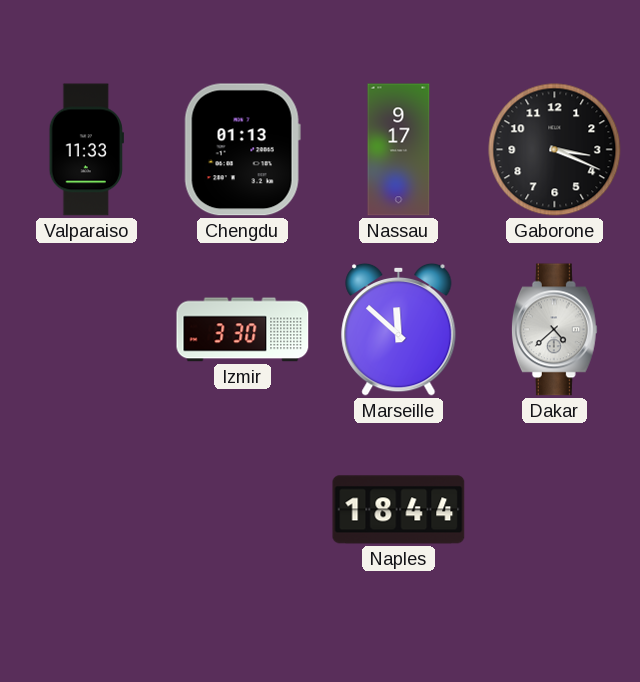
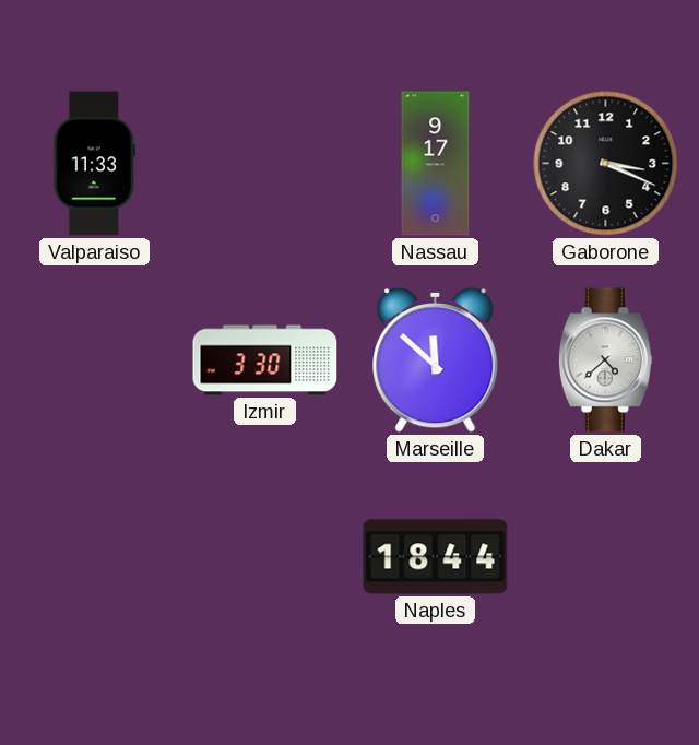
Chengdu: 01:13 -> none
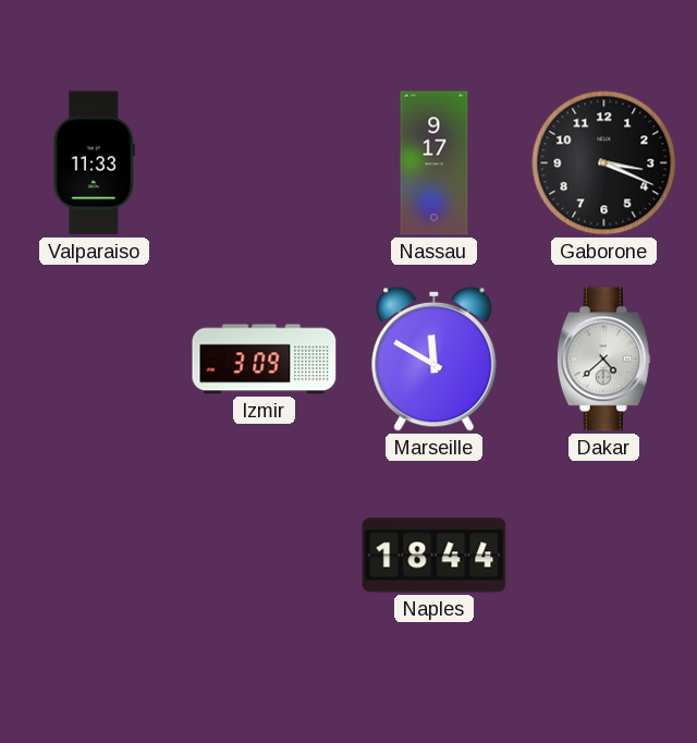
Izmir: 3:30 -> 3:09
Marseille: 11:52 -> 11:50
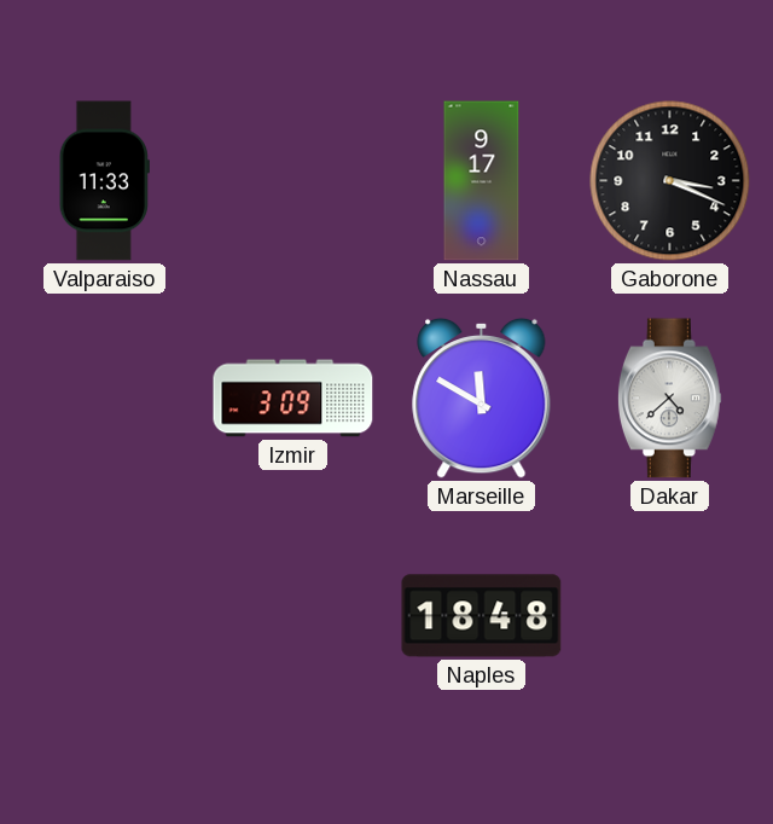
Naples: 18:44 -> 18:48
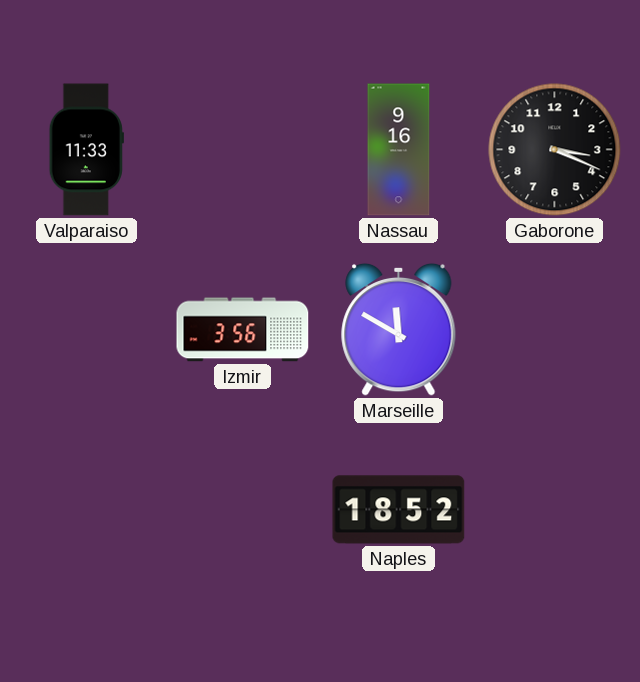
Nassau: 9:17 -> 9:16
Izmir: 3:09 -> 3:56
Dakar: 4:38 -> none
Naples: 18:48 -> 18:52
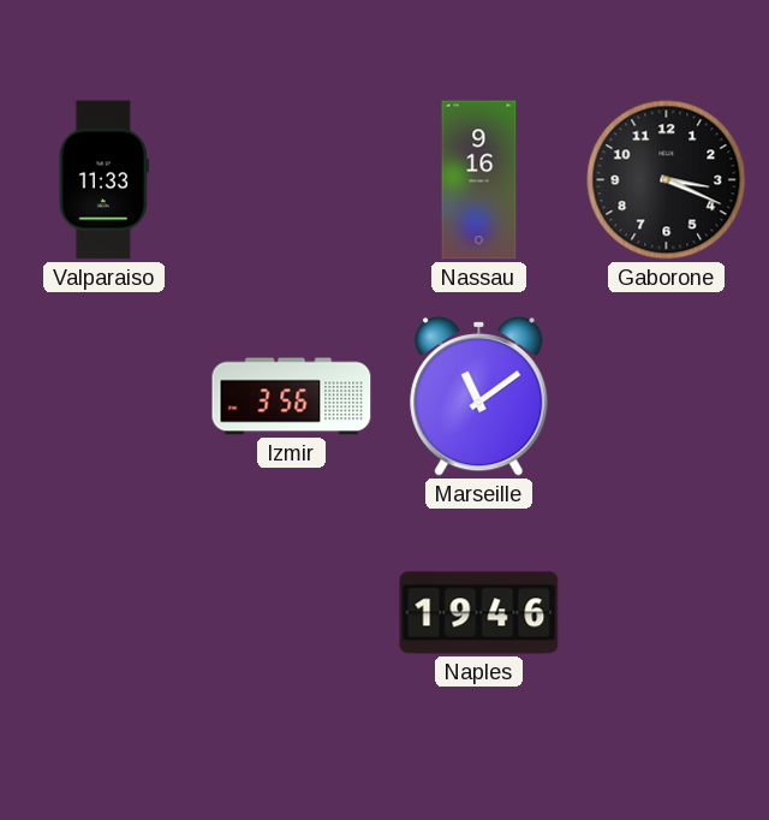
Marseille: 11:50 -> 11:09
Naples: 18:52 -> 19:46
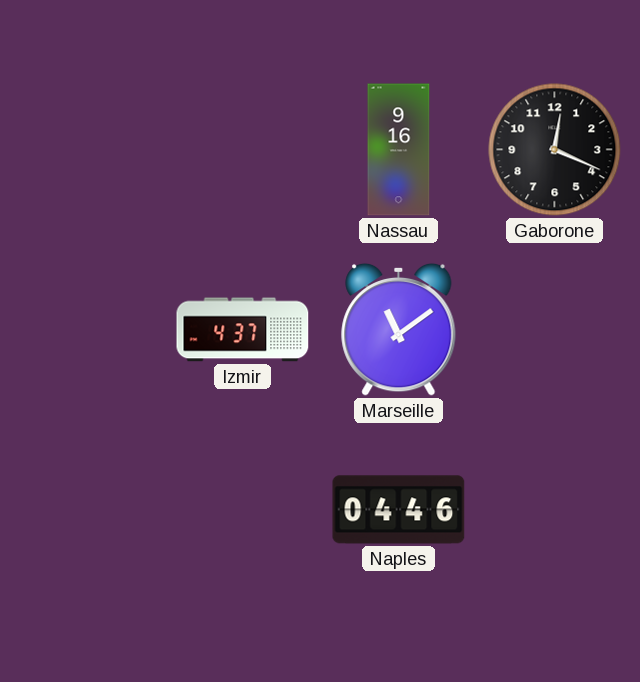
Valparaiso: 11:33 -> none
Gaborone: 3:19 -> 12:19
Izmir: 3:56 -> 4:37
Naples: 19:46 -> 04:46
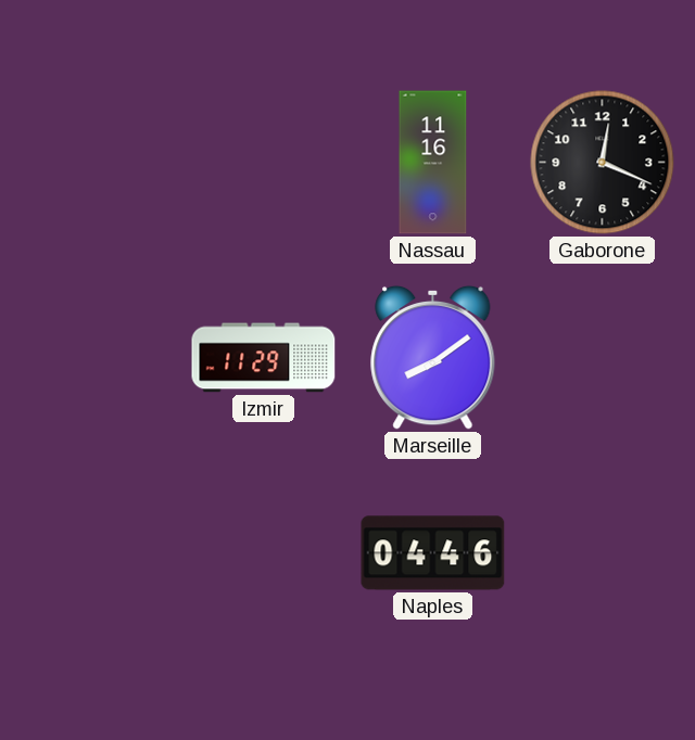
Nassau: 9:16 -> 11:16
Izmir: 4:37 -> 11:29
Marseille: 11:09 -> 8:09
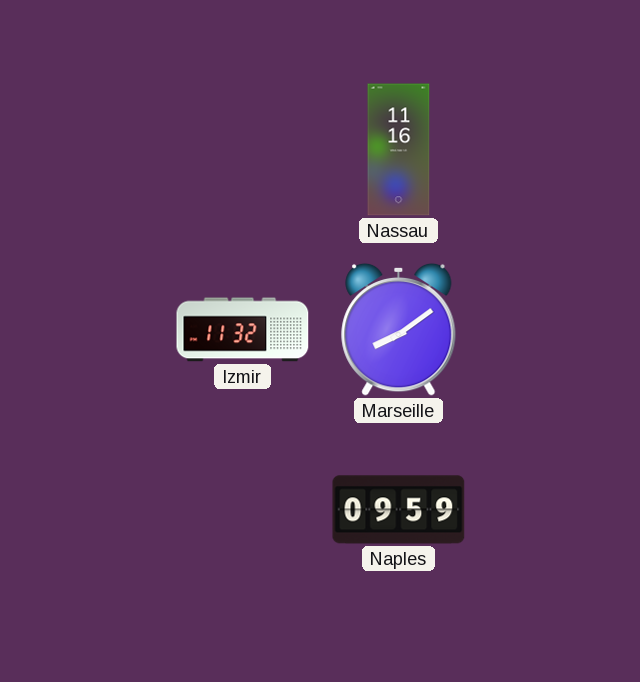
Gaborone: 12:19 -> none
Izmir: 11:29 -> 11:32
Naples: 04:46 -> 09:59
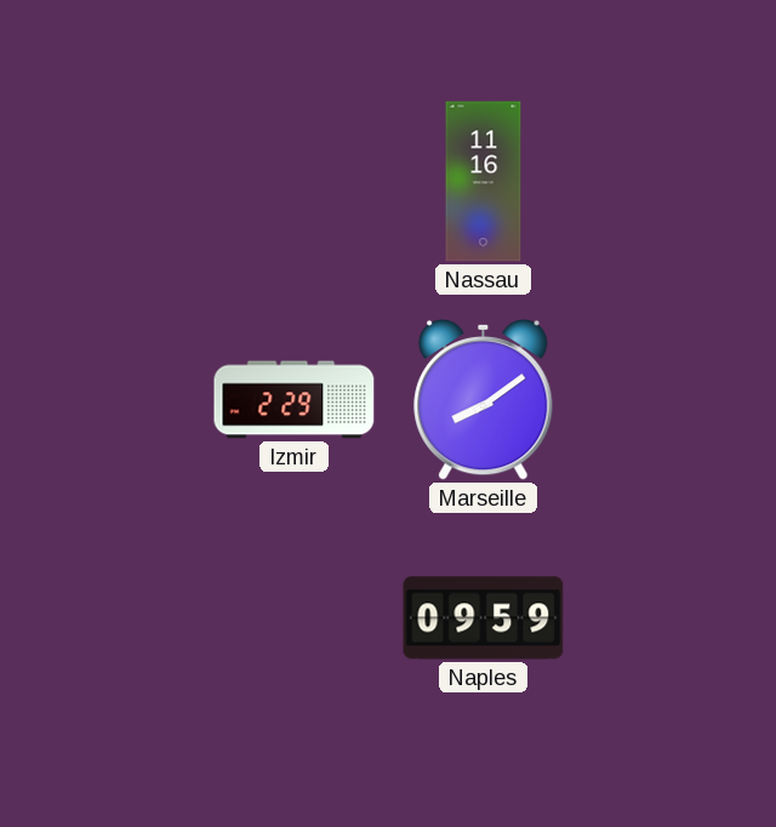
Izmir: 11:32 -> 2:29
